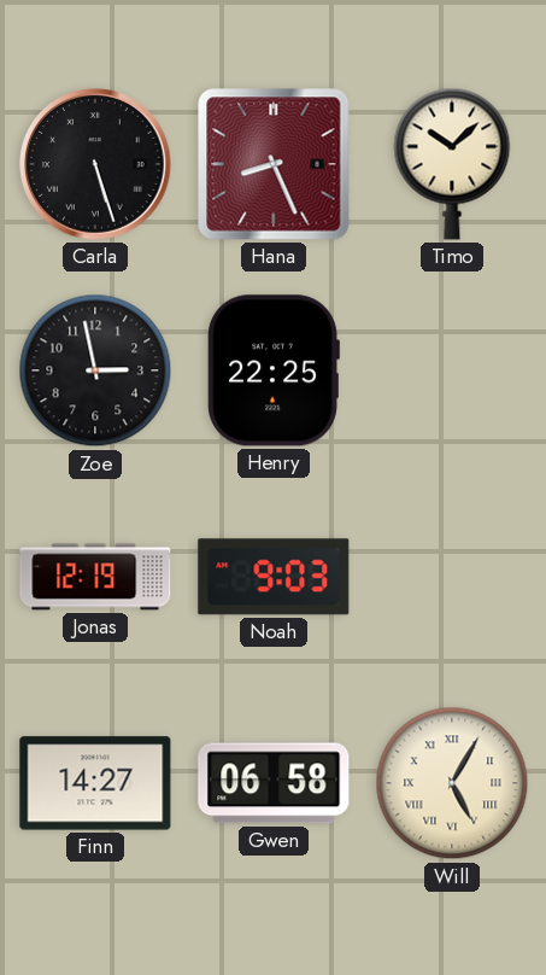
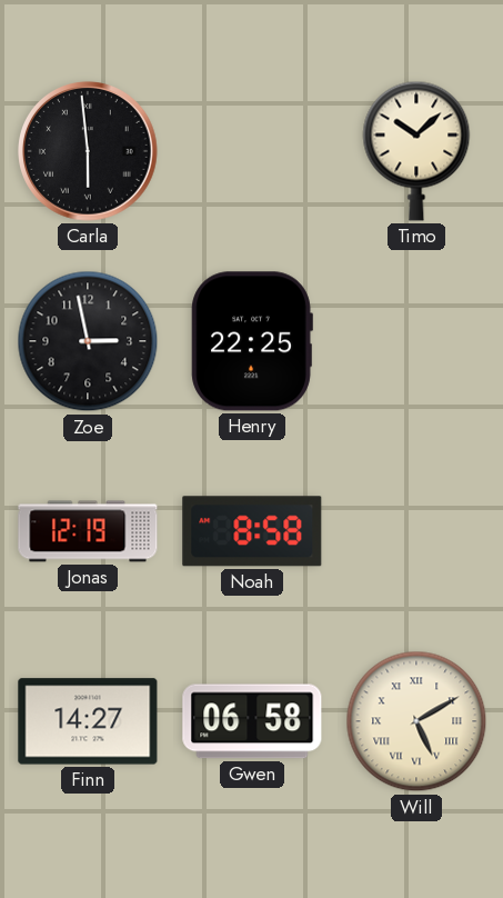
Carla: 5:27 -> 5:59
Hana: 8:26 -> none
Noah: 9:03 -> 8:58
Will: 5:05 -> 5:10
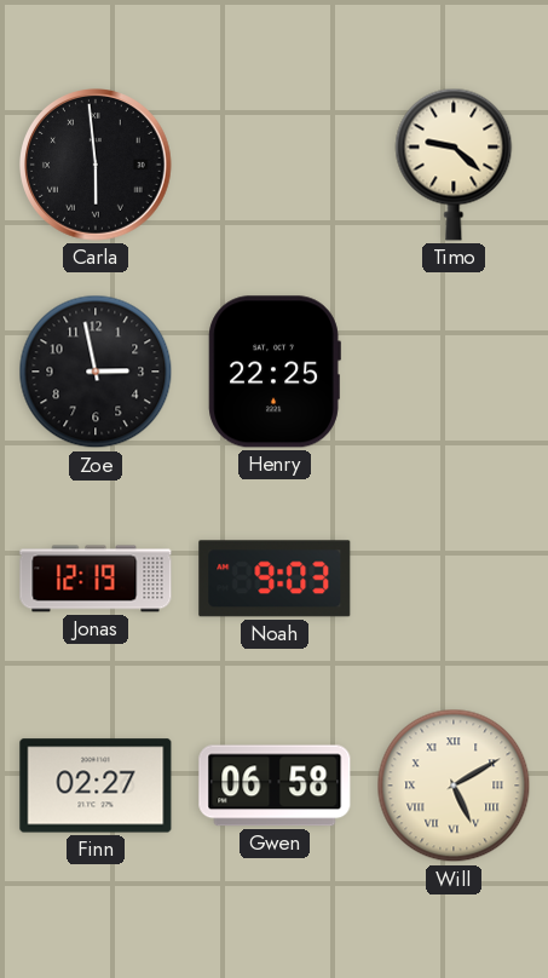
Timo: 10:08 -> 9:22
Noah: 8:58 -> 9:03
Finn: 14:27 -> 02:27
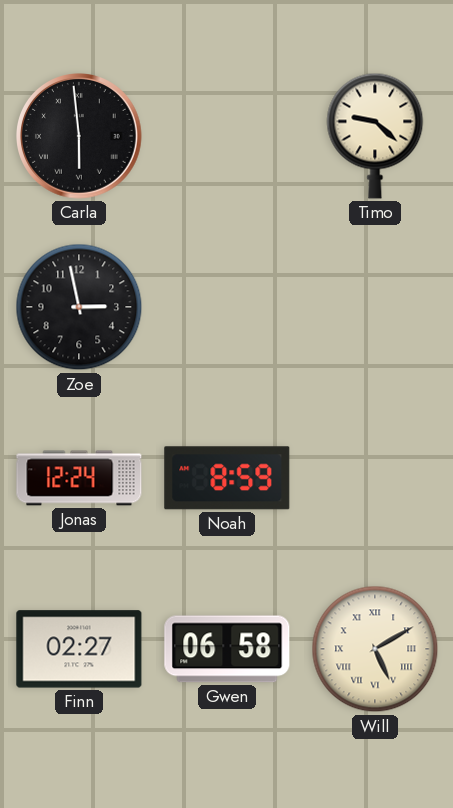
Henry: 22:25 -> none
Jonas: 12:19 -> 12:24
Noah: 9:03 -> 8:59
